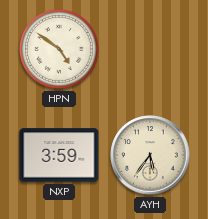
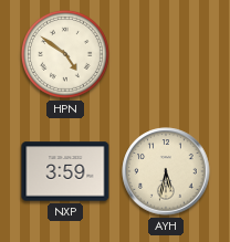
AYH: 5:36 -> 5:32
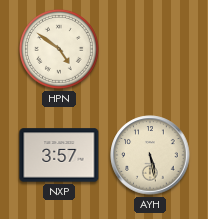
NXP: 3:59 -> 3:57
AYH: 5:32 -> 5:28
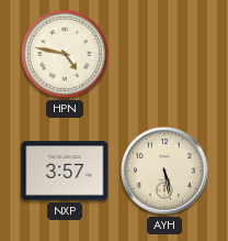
HPN: 4:51 -> 4:47
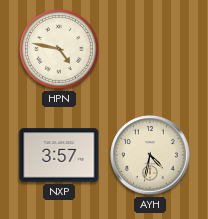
AYH: 5:28 -> 4:32
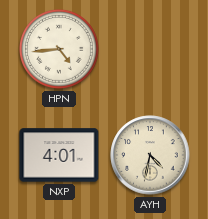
HPN: 4:47 -> 4:44
NXP: 3:57 -> 4:01
